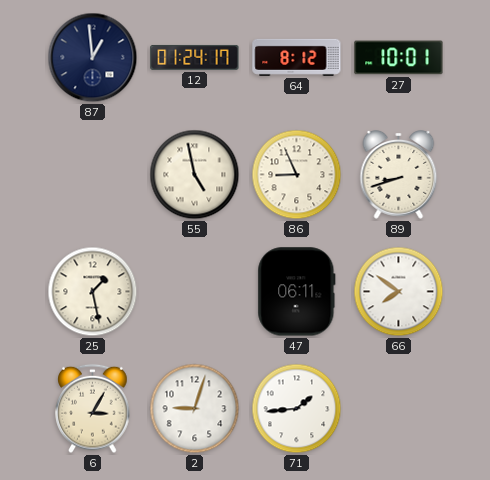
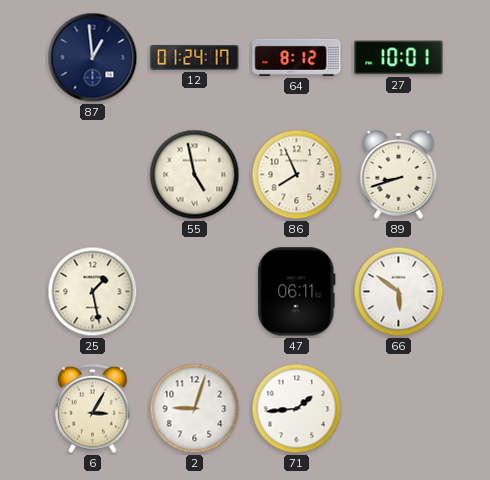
86: 8:56 -> 7:56
66: 7:51 -> 5:51
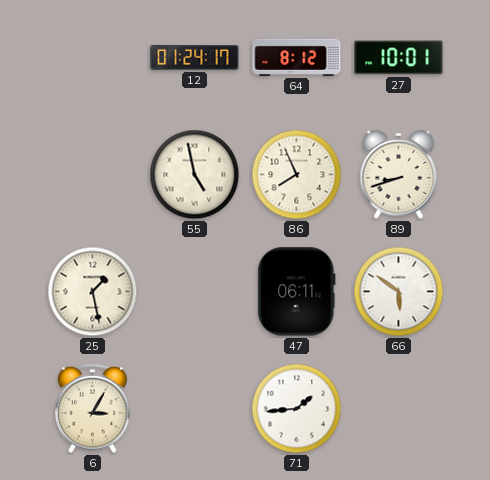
87: 12:59 -> none
2: 9:03 -> none
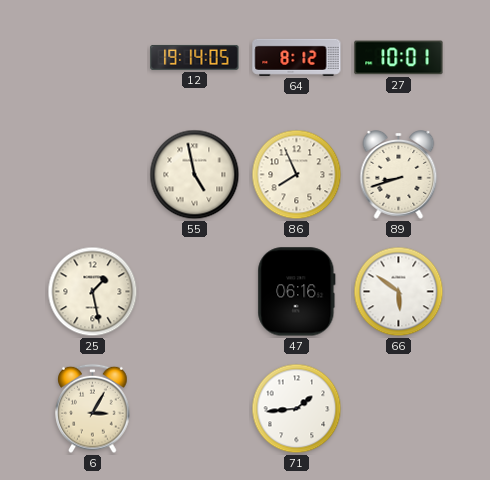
12: 01:24 -> 19:14
47: 06:11 -> 06:16
